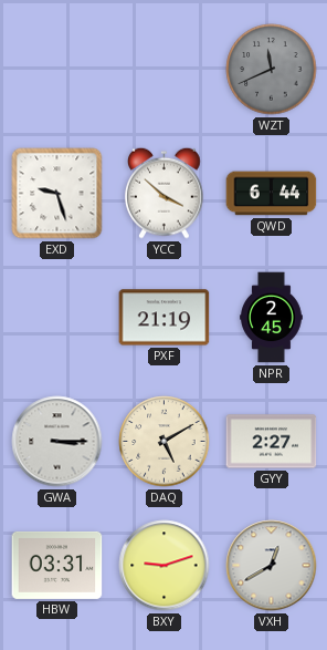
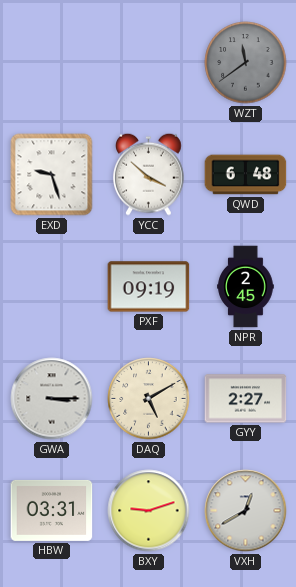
WZT: 11:41 -> 11:39
QWD: 6:44 -> 6:48
PXF: 21:19 -> 09:19
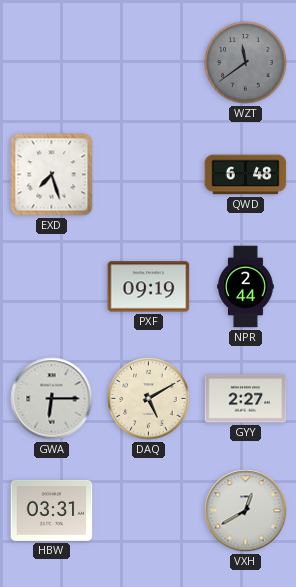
EXD: 9:27 -> 7:27
YCC: 3:52 -> none
NPR: 2:45 -> 2:44
GWA: 3:15 -> 6:15
BXY: 9:12 -> none
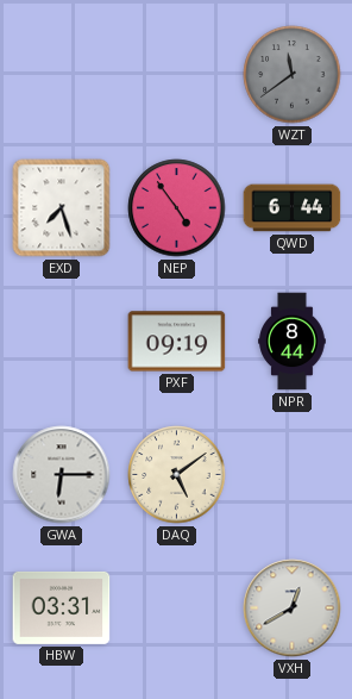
NEP: none -> 4:54
QWD: 6:48 -> 6:44
NPR: 2:44 -> 8:44
DAQ: 5:10 -> 5:09
GYY: 2:27 -> none
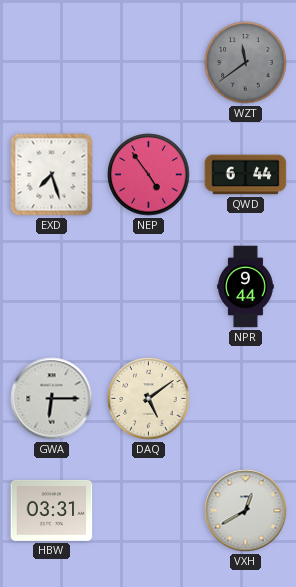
PXF: 09:19 -> none
NPR: 8:44 -> 9:44
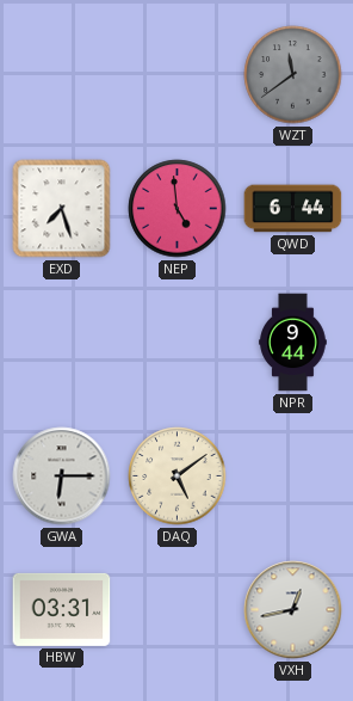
NEP: 4:54 -> 4:59
VXH: 12:40 -> 12:43
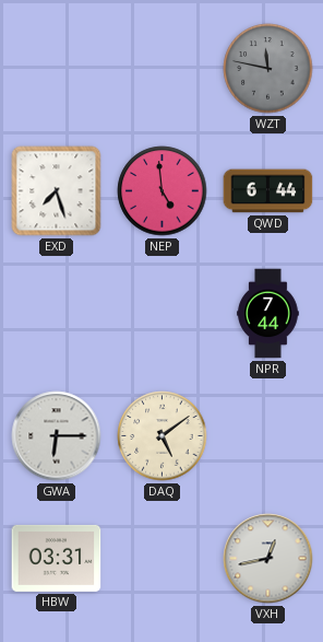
WZT: 11:39 -> 11:47
NPR: 9:44 -> 7:44
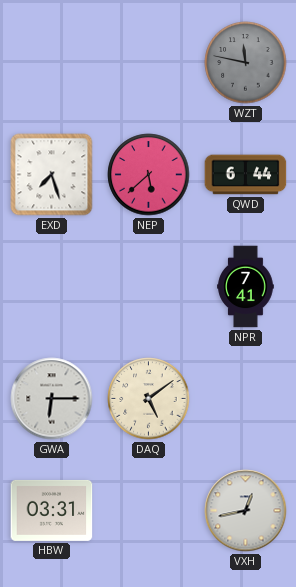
NEP: 4:59 -> 5:38
NPR: 7:44 -> 7:41
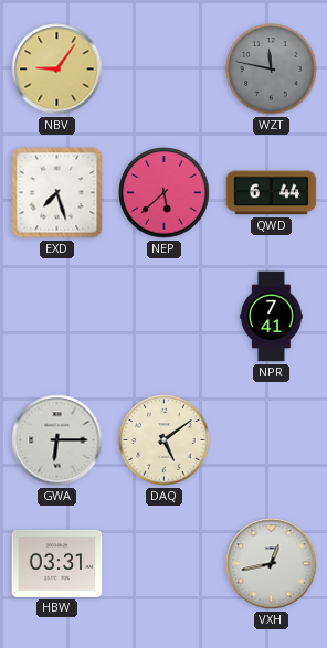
NBV: none -> 9:06
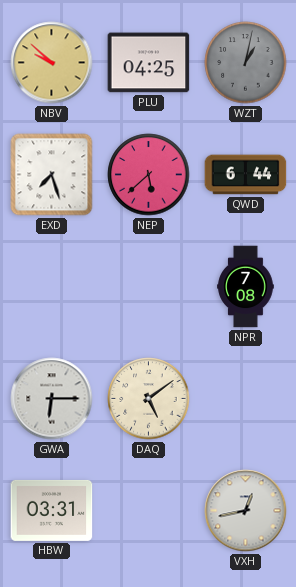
NBV: 9:06 -> 9:52
PLU: none -> 04:25
WZT: 11:47 -> 1:02
NPR: 7:41 -> 7:08
